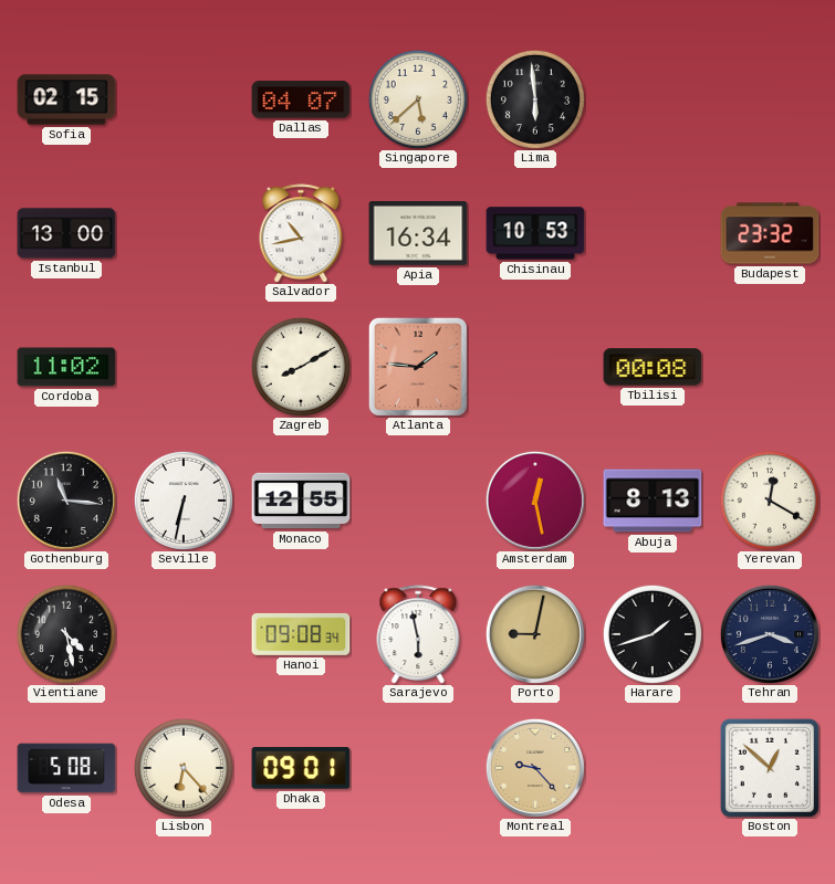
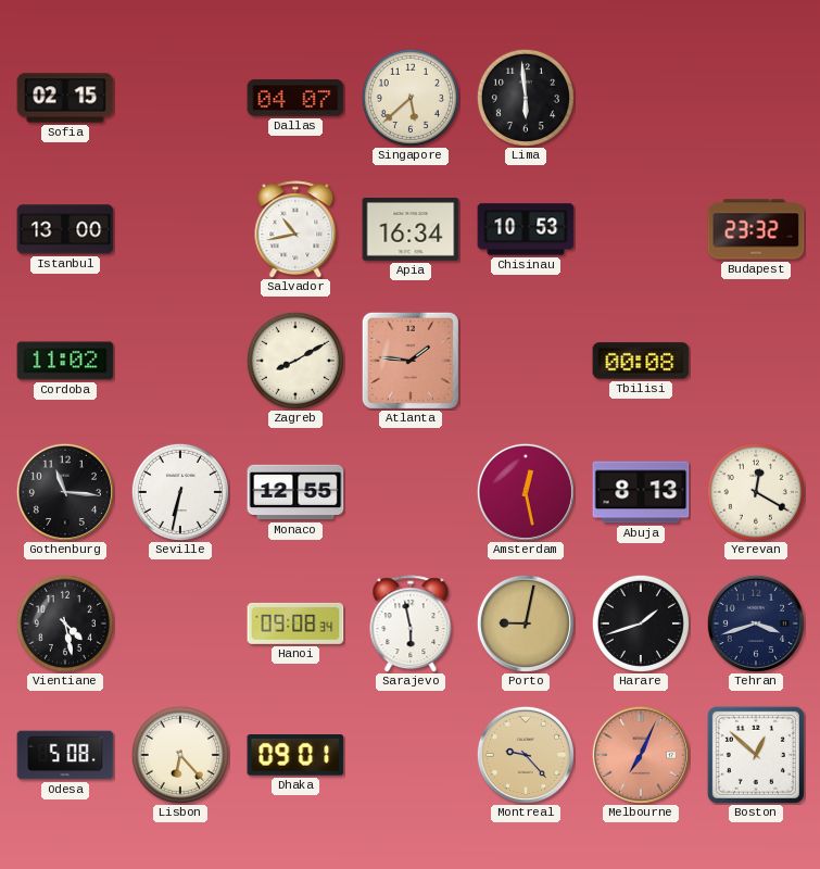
Melbourne: none -> 7:04
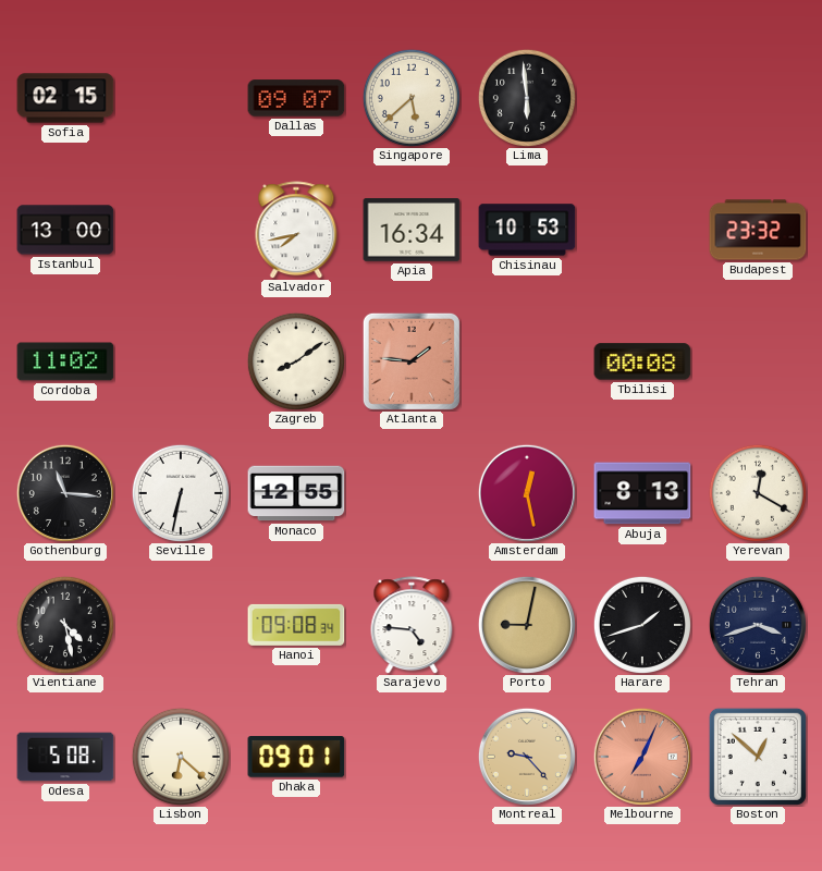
Dallas: 04:07 -> 09:07
Salvador: 10:43 -> 7:43
Zagreb: 8:10 -> 8:09
Sarajevo: 5:58 -> 4:46
Lisbon: 6:23 -> 6:22
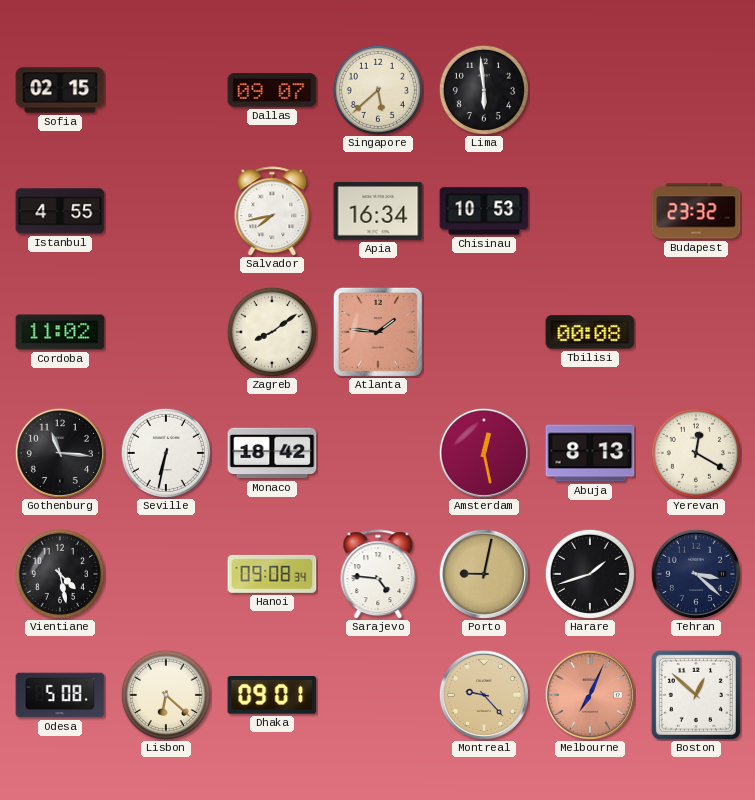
Istanbul: 13:00 -> 4:55
Monaco: 12:55 -> 18:42
Tehran: 3:42 -> 3:22
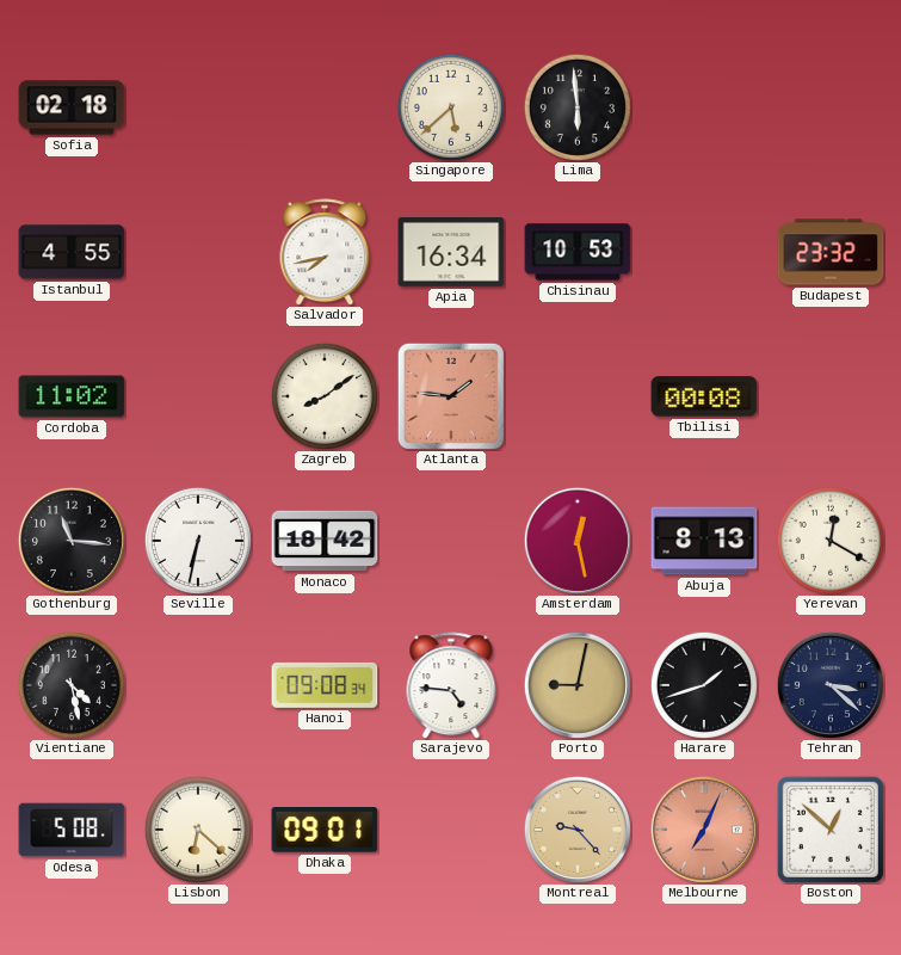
Sofia: 02:15 -> 02:18
Dallas: 09:07 -> none
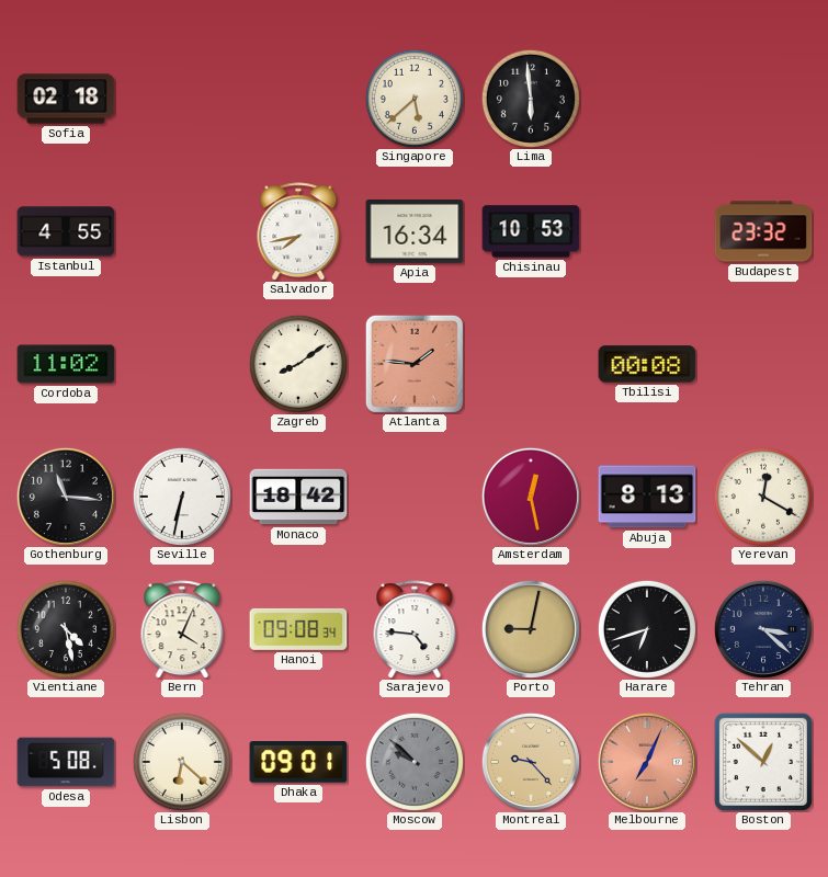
Bern: none -> 4:04
Harare: 1:42 -> 6:42
Moscow: none -> 9:52
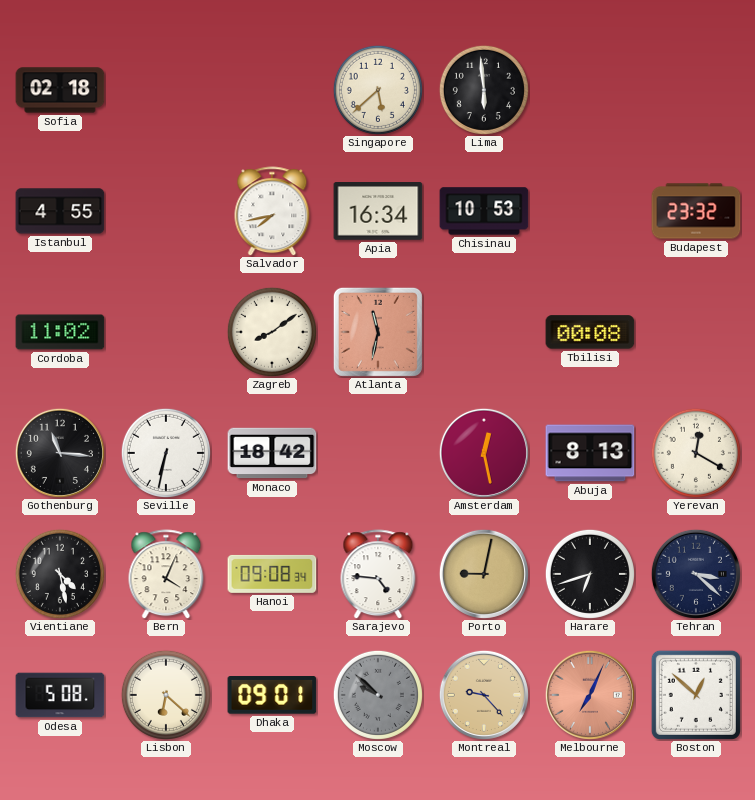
Atlanta: 1:46 -> 11:32
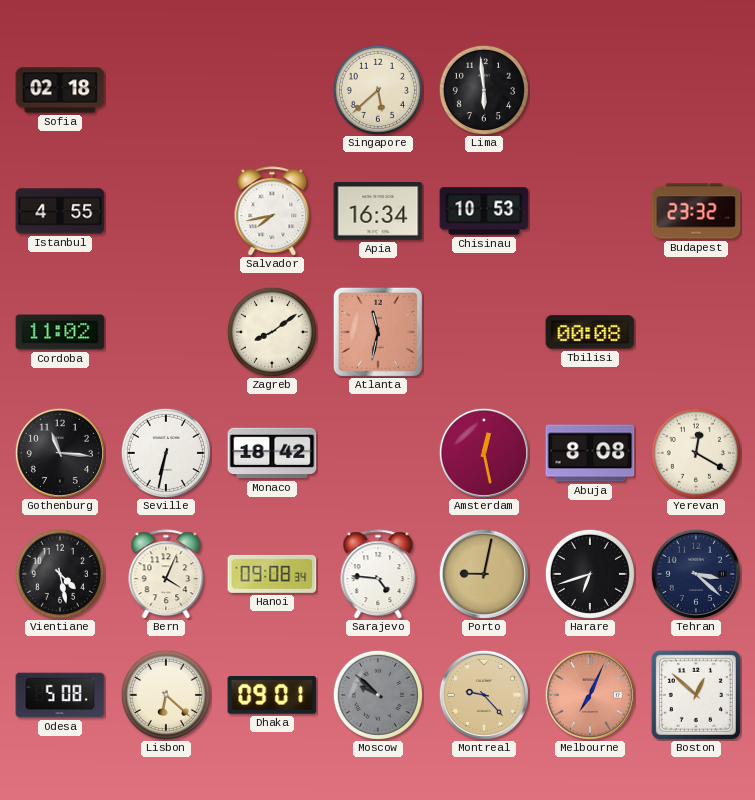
Abuja: 8:13 -> 8:08
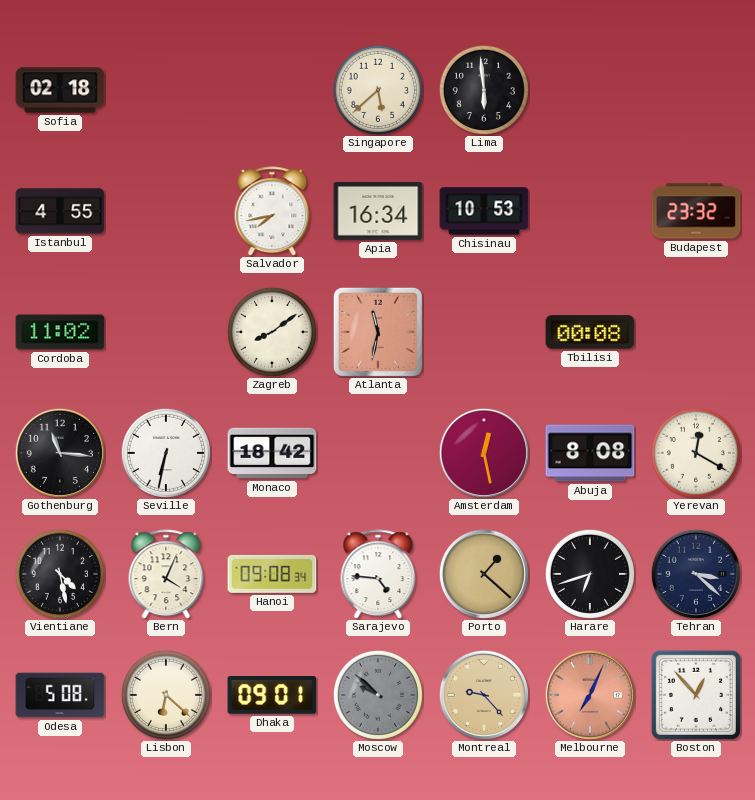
Porto: 9:02 -> 1:22
Boston: 12:52 -> 12:53
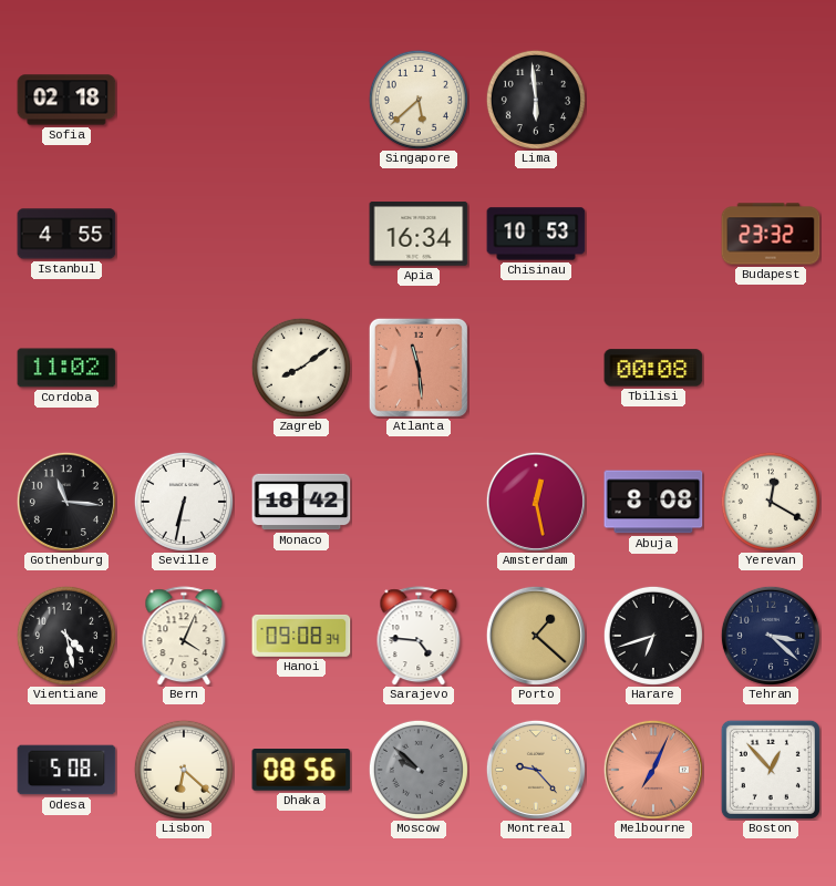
Salvador: 7:43 -> none
Atlanta: 11:32 -> 11:29
Dhaka: 09:01 -> 08:56
